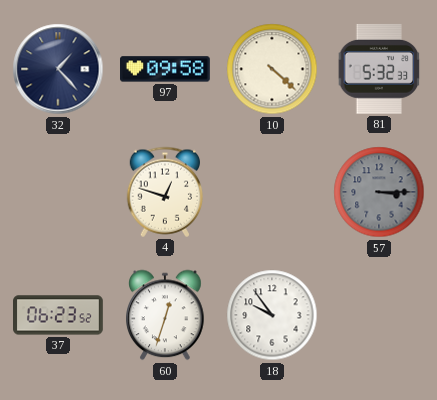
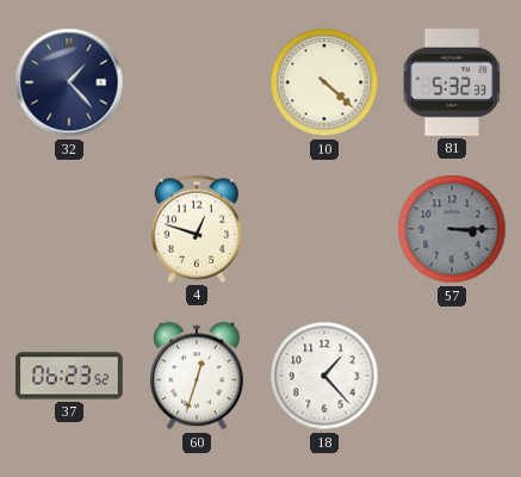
97: 09:58 -> none
18: 9:54 -> 1:23
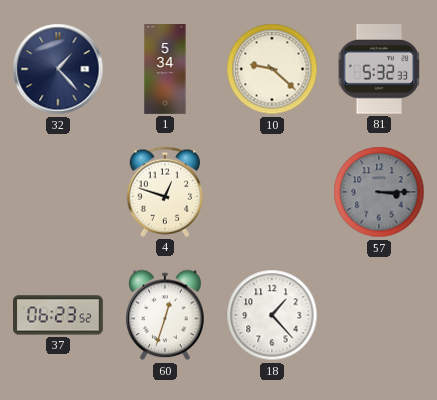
1: none -> 5:34
10: 4:22 -> 9:22
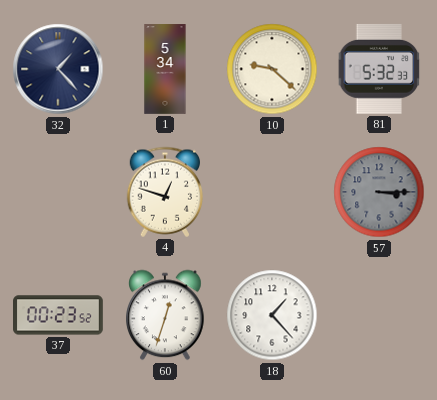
37: 06:23 -> 00:23
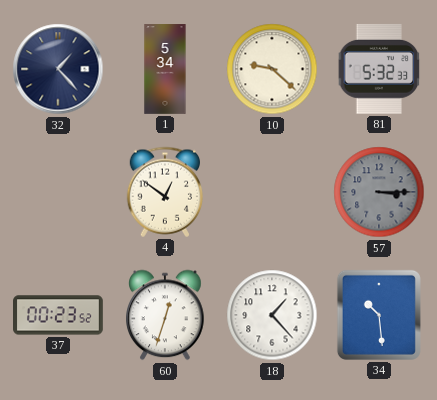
4: 12:48 -> 12:51
34: none -> 10:29
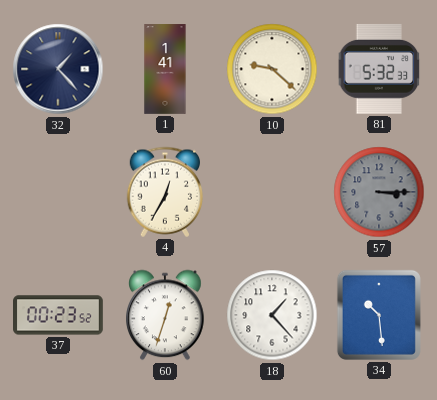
1: 5:34 -> 1:41
4: 12:51 -> 12:35
